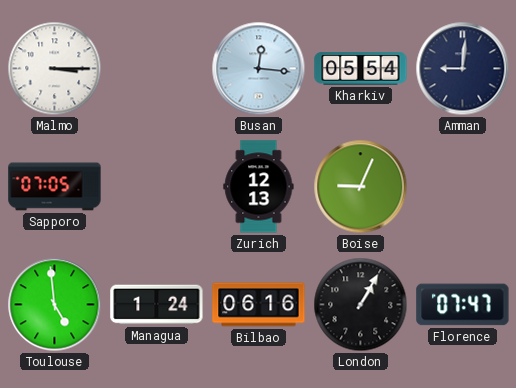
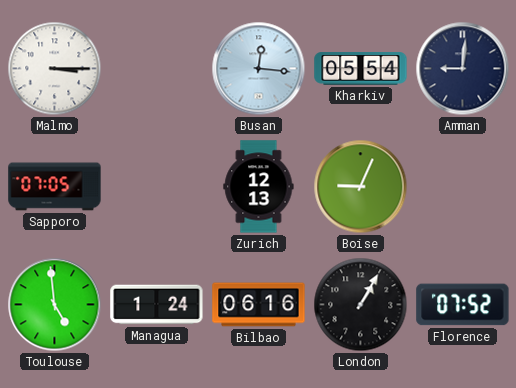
Florence: 07:47 -> 07:52
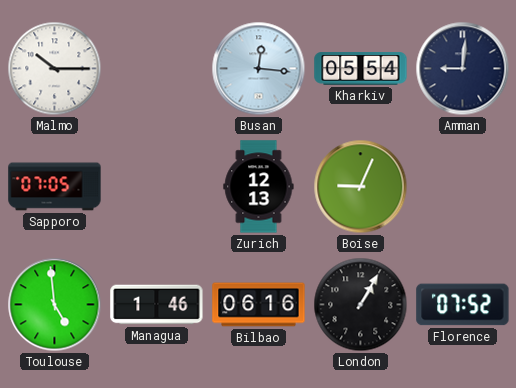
Malmo: 3:15 -> 10:15
Managua: 1:24 -> 1:46
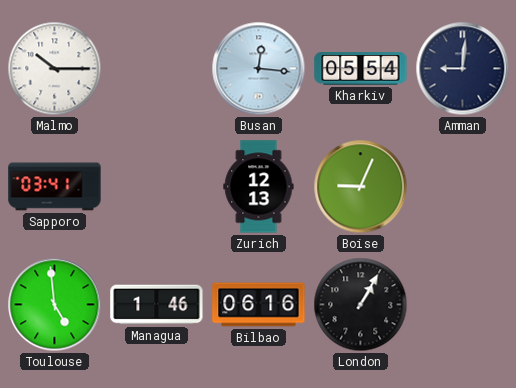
Sapporo: 07:05 -> 03:41
Florence: 07:52 -> none
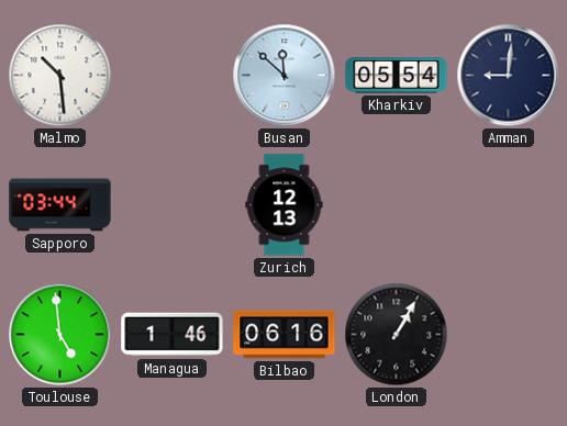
Malmo: 10:15 -> 10:29
Busan: 12:16 -> 11:52
Sapporo: 03:41 -> 03:44
Boise: 9:04 -> none
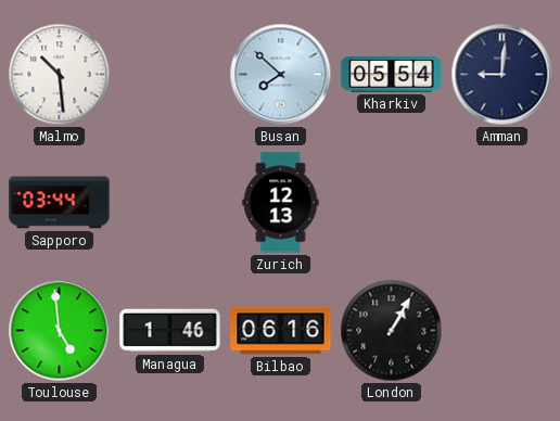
Busan: 11:52 -> 7:52
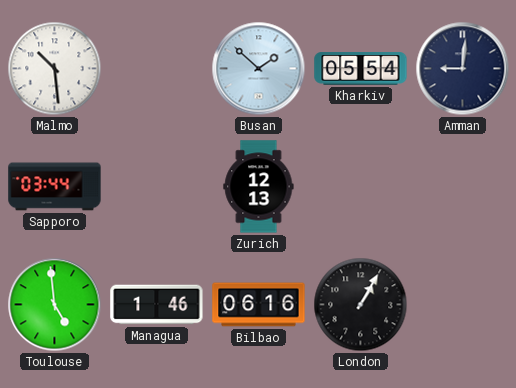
Busan: 7:52 -> 1:52
